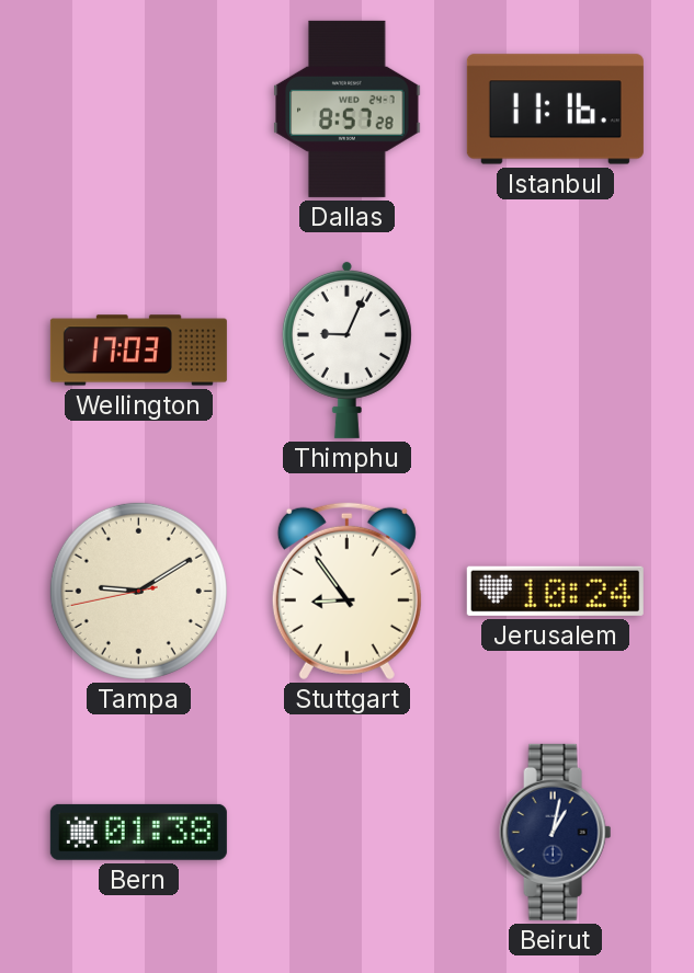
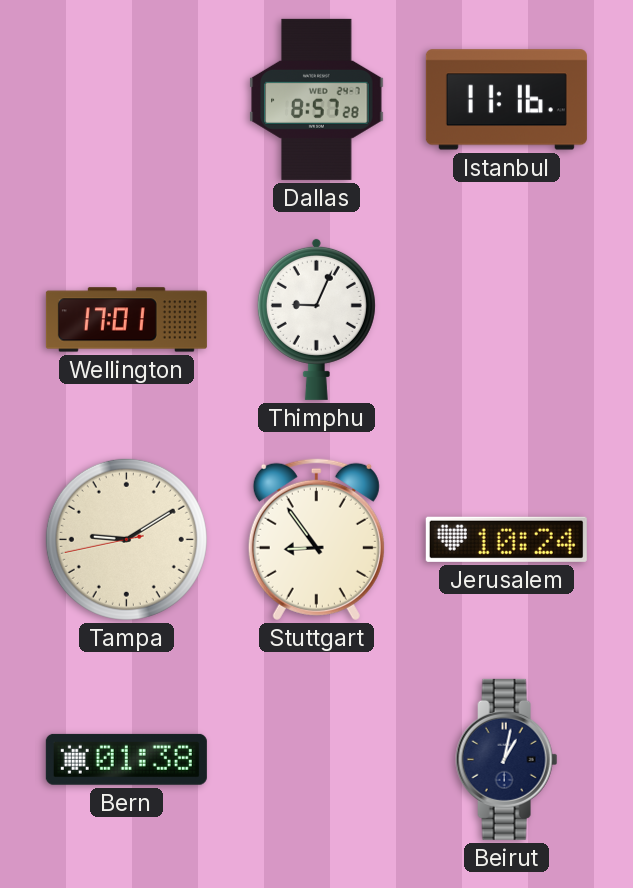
Wellington: 17:03 -> 17:01
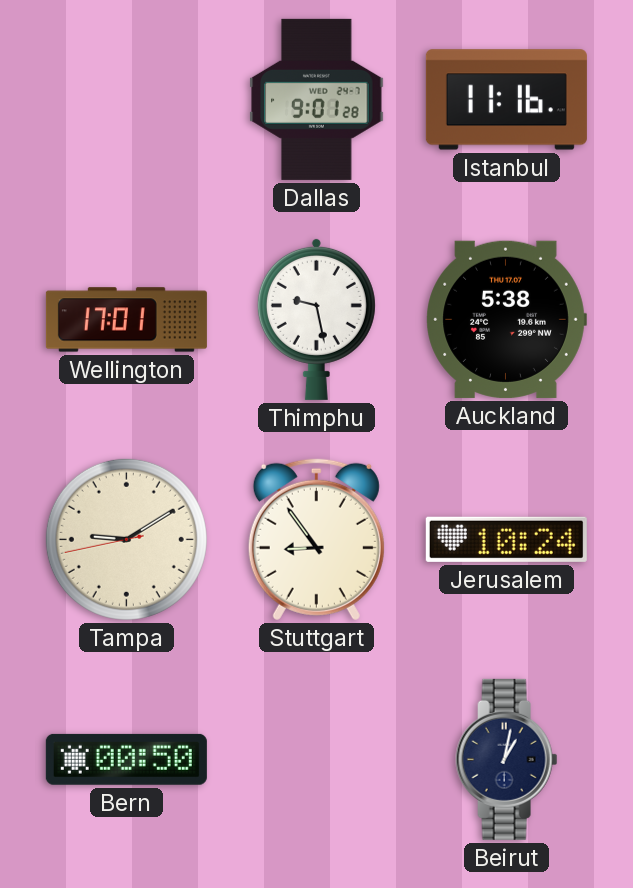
Dallas: 8:57 -> 9:01
Thimphu: 9:04 -> 9:28
Auckland: none -> 5:38
Bern: 01:38 -> 00:50
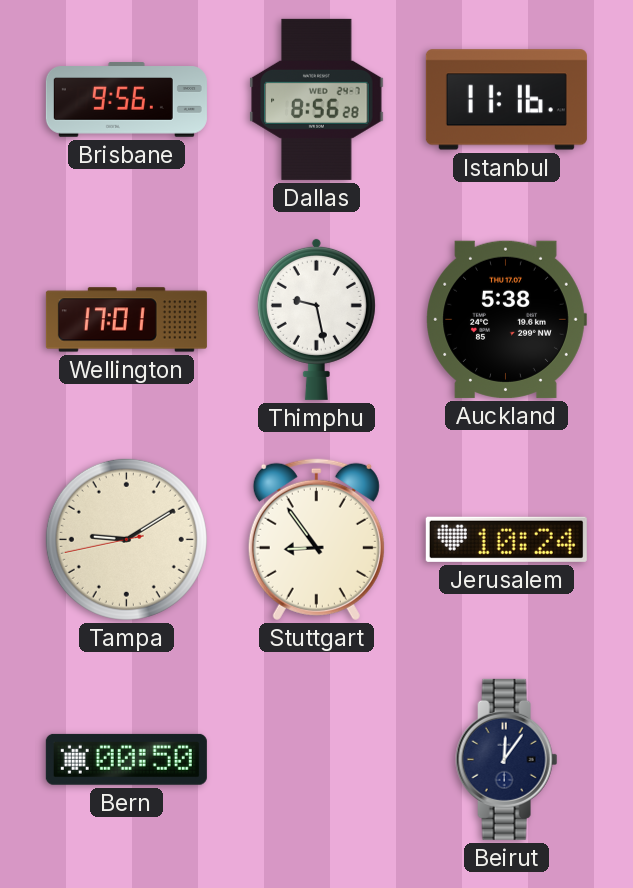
Brisbane: none -> 9:56
Dallas: 9:01 -> 8:56
Beirut: 1:02 -> 12:06
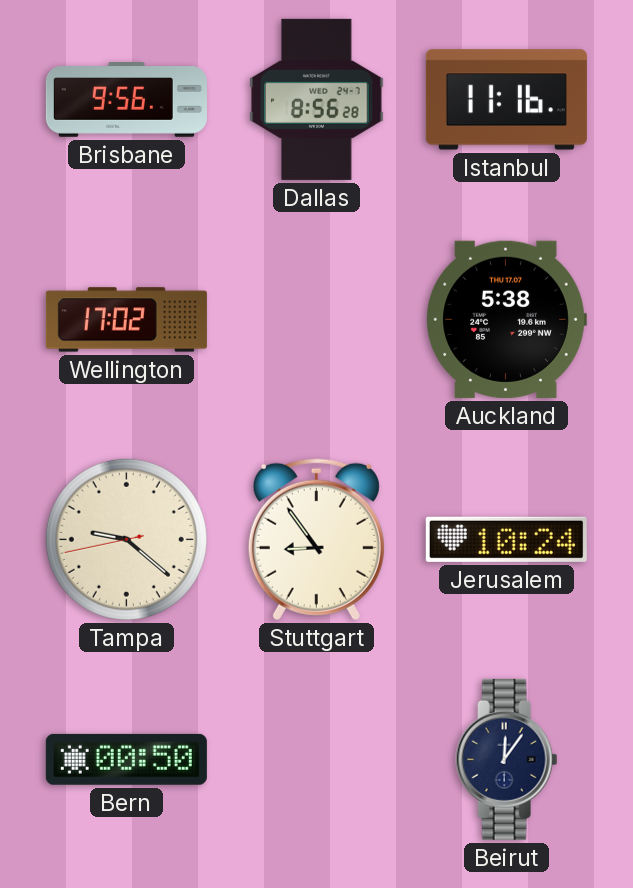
Wellington: 17:01 -> 17:02
Thimphu: 9:28 -> none
Tampa: 9:09 -> 9:21
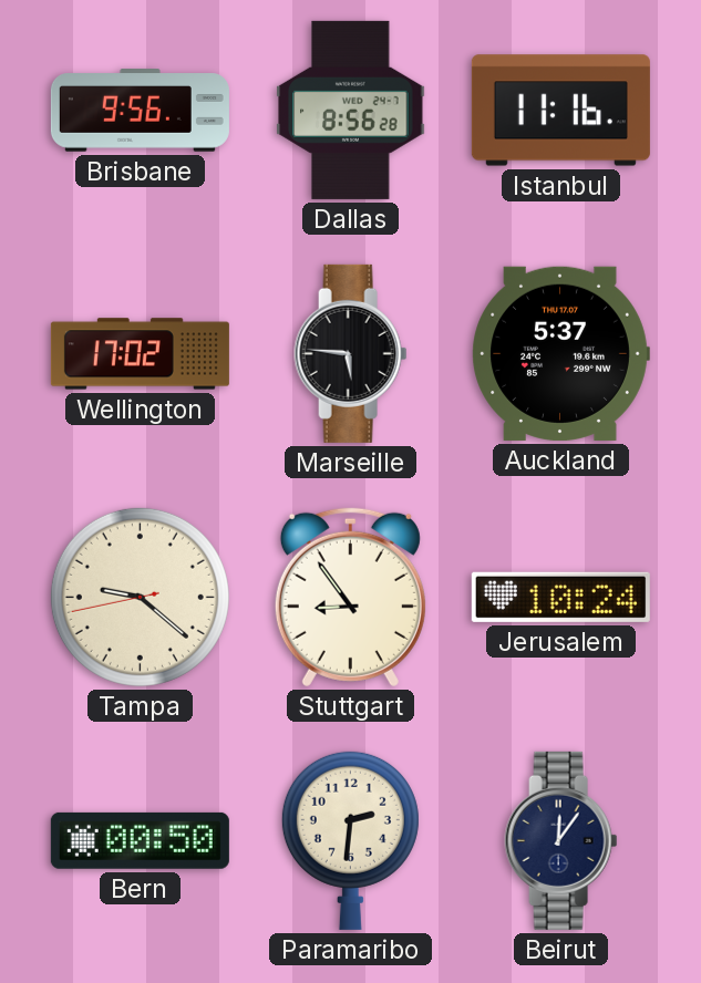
Marseille: none -> 5:46
Auckland: 5:38 -> 5:37
Paramaribo: none -> 2:31
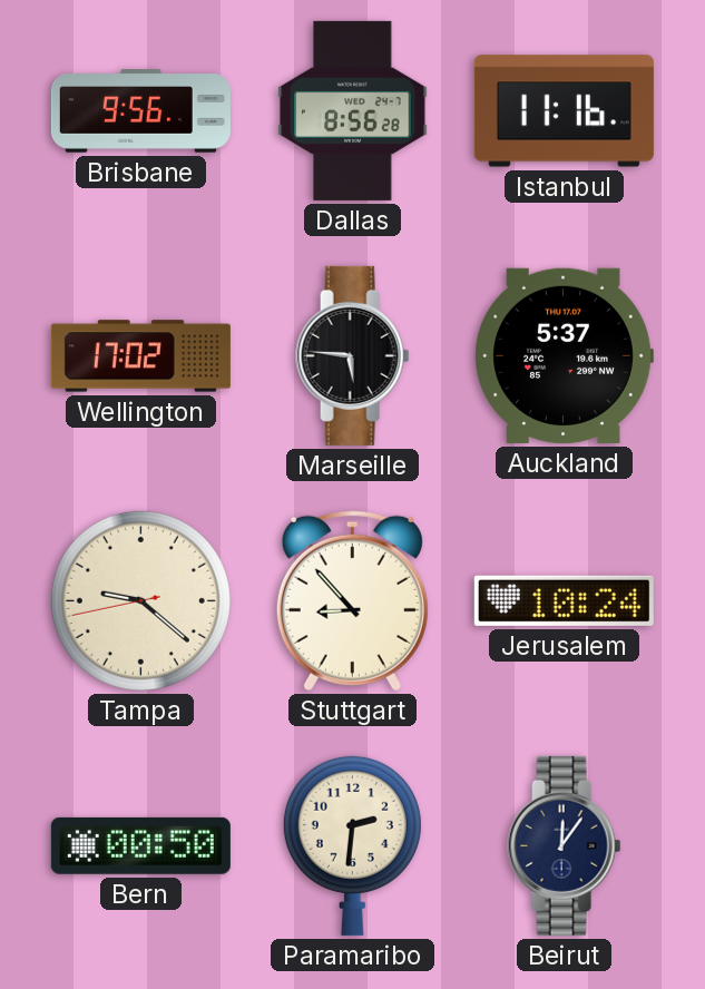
Stuttgart: 8:54 -> 8:53
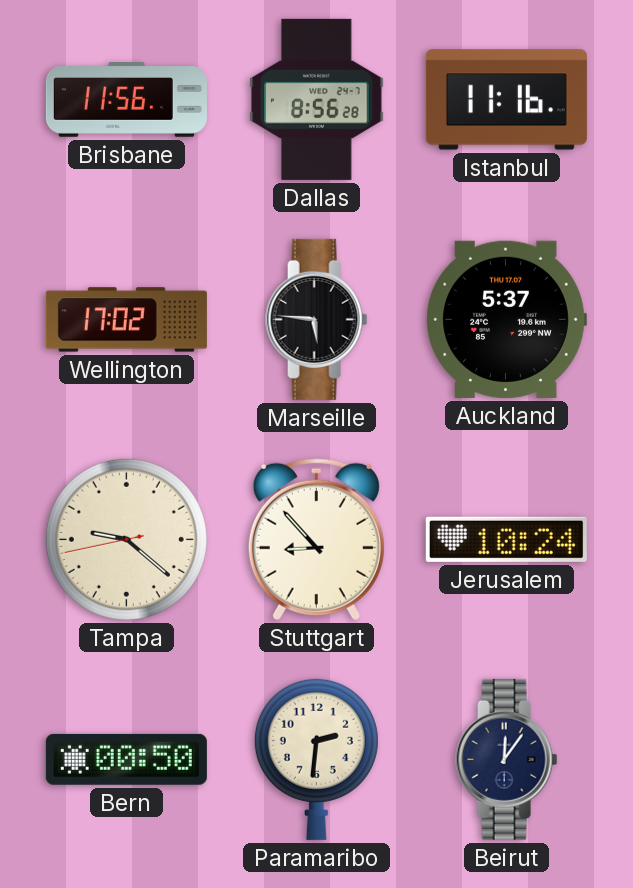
Brisbane: 9:56 -> 11:56
